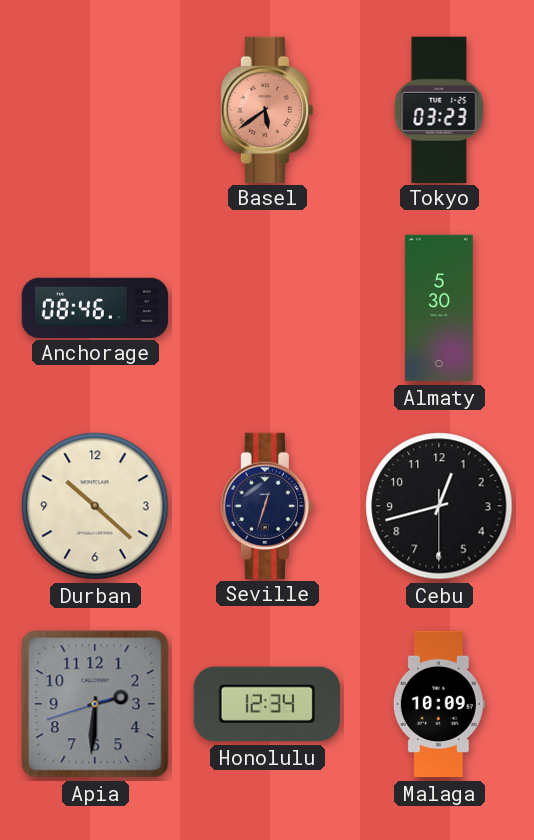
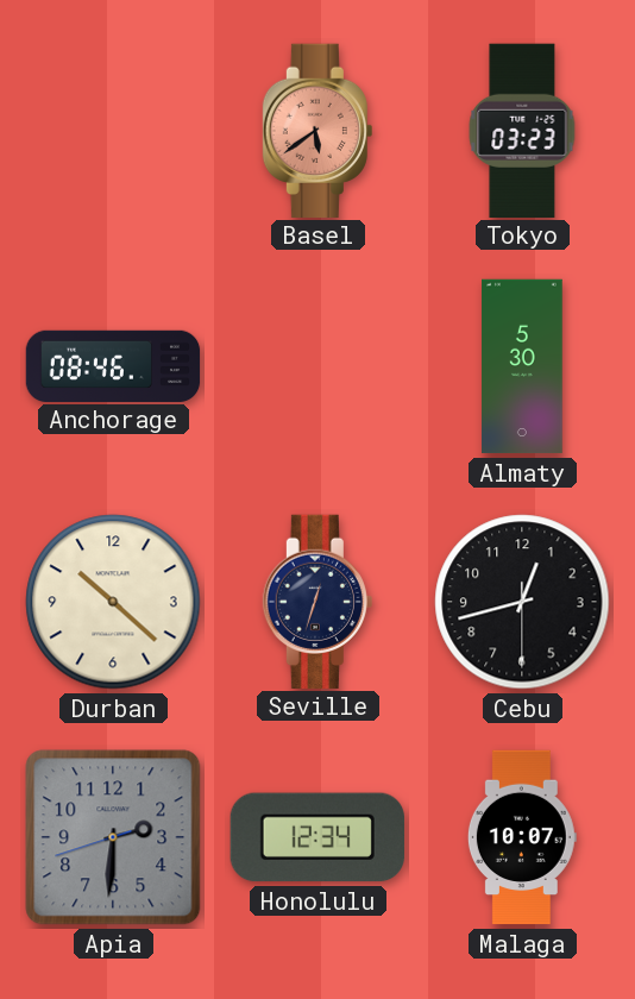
Malaga: 10:09 -> 10:07
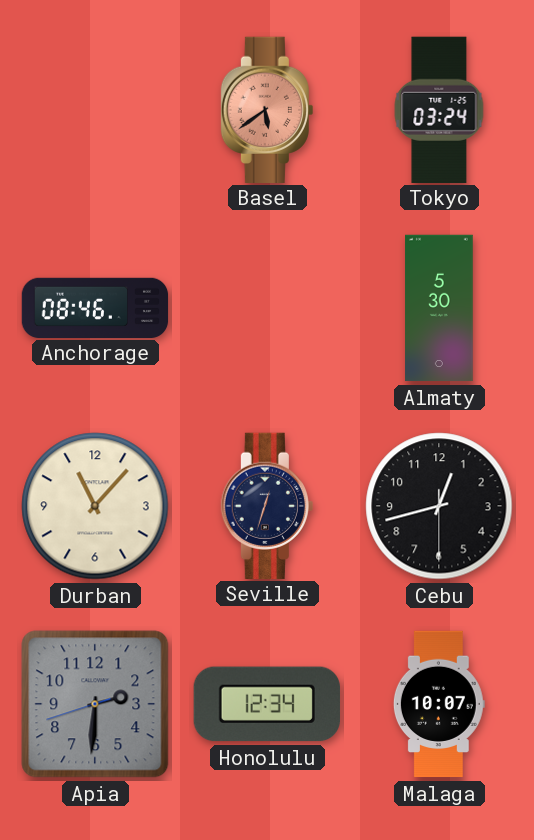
Tokyo: 03:23 -> 03:24
Durban: 10:22 -> 11:07
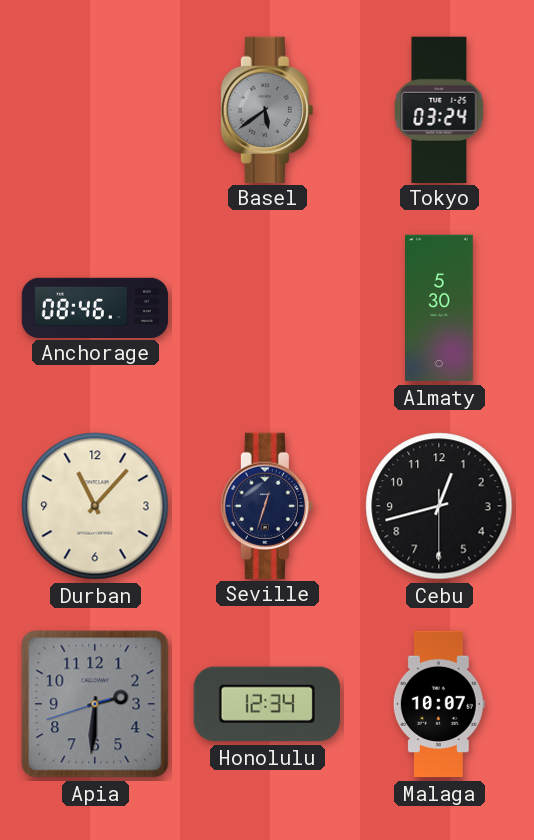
Basel dial: salmon -> grey
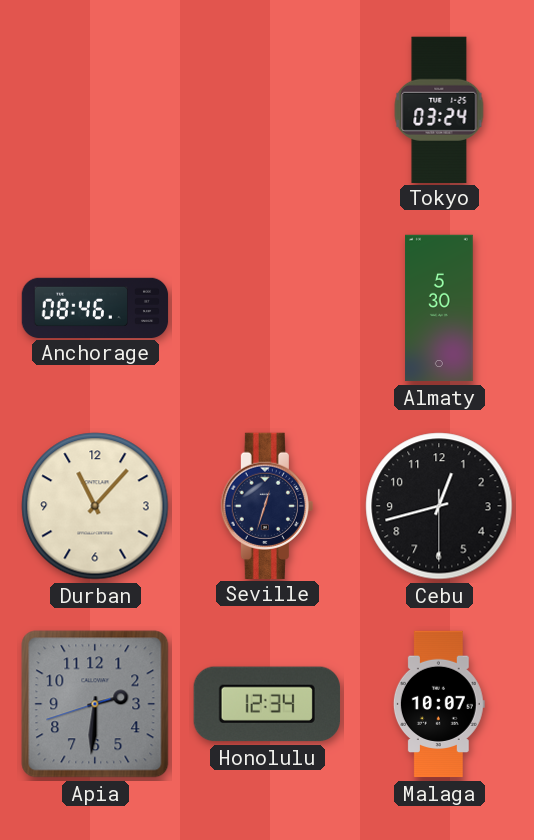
Basel: 5:39 -> none
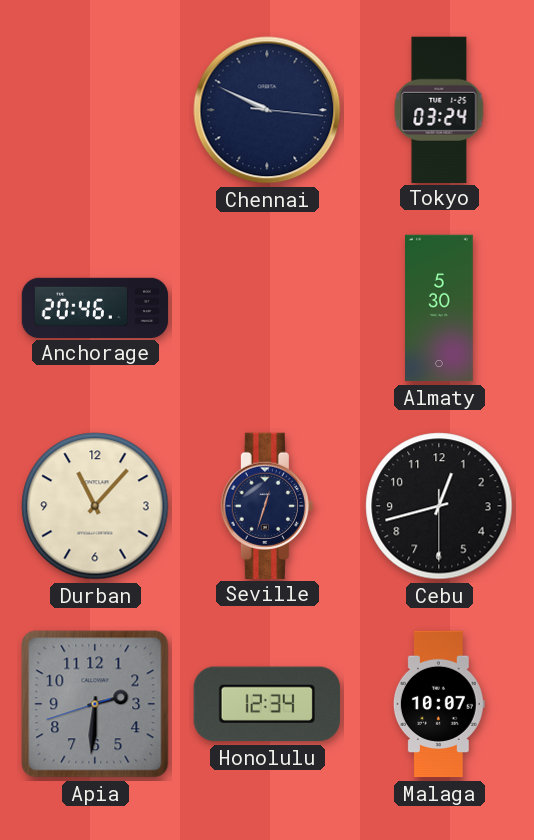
Chennai: none -> 9:49
Anchorage: 08:46 -> 20:46
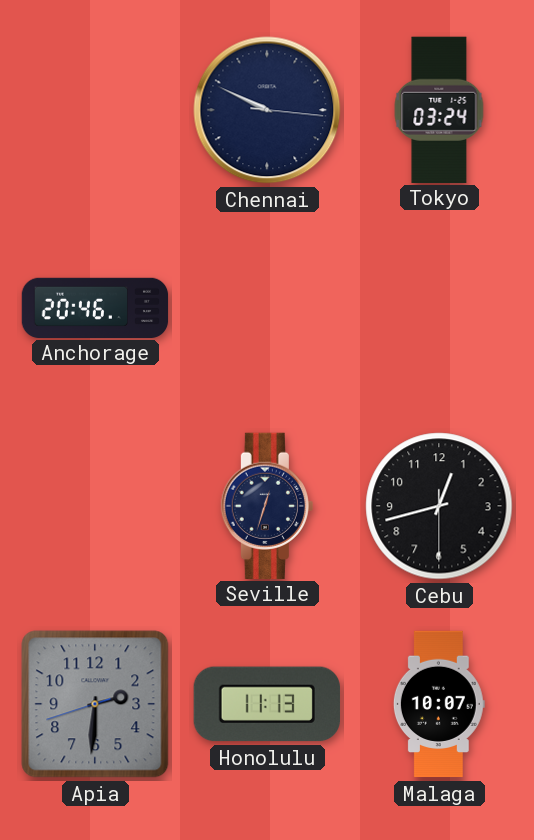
Almaty: 5:30 -> none
Durban: 11:07 -> none
Honolulu: 12:34 -> 11:13
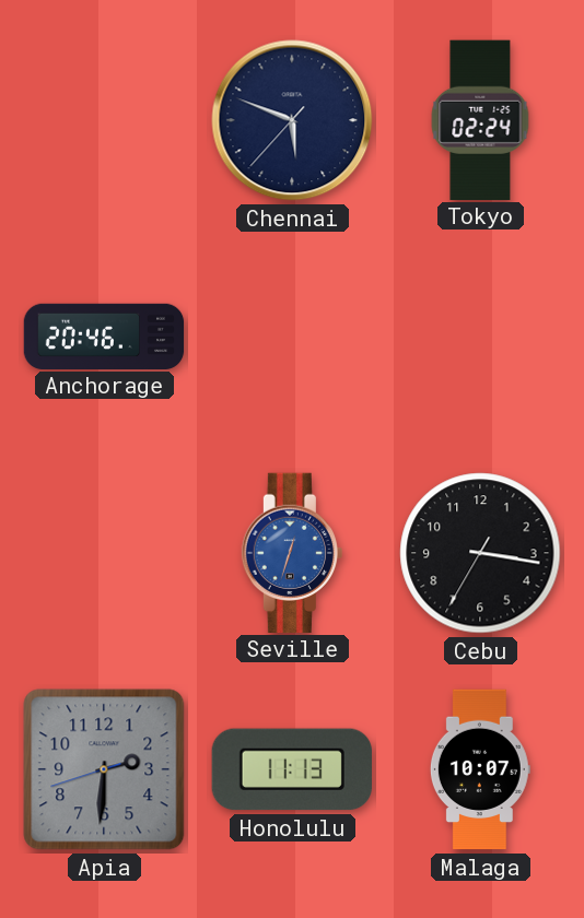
Chennai: 9:49 -> 5:48
Tokyo: 03:24 -> 02:24
Seville dial: navy -> blue
Cebu: 12:42 -> 3:16
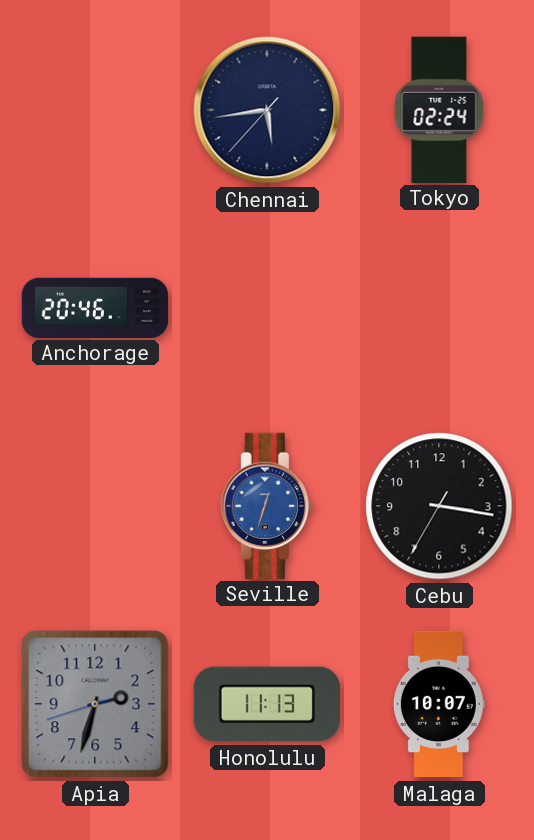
Chennai: 5:48 -> 5:43
Apia: 2:30 -> 2:32
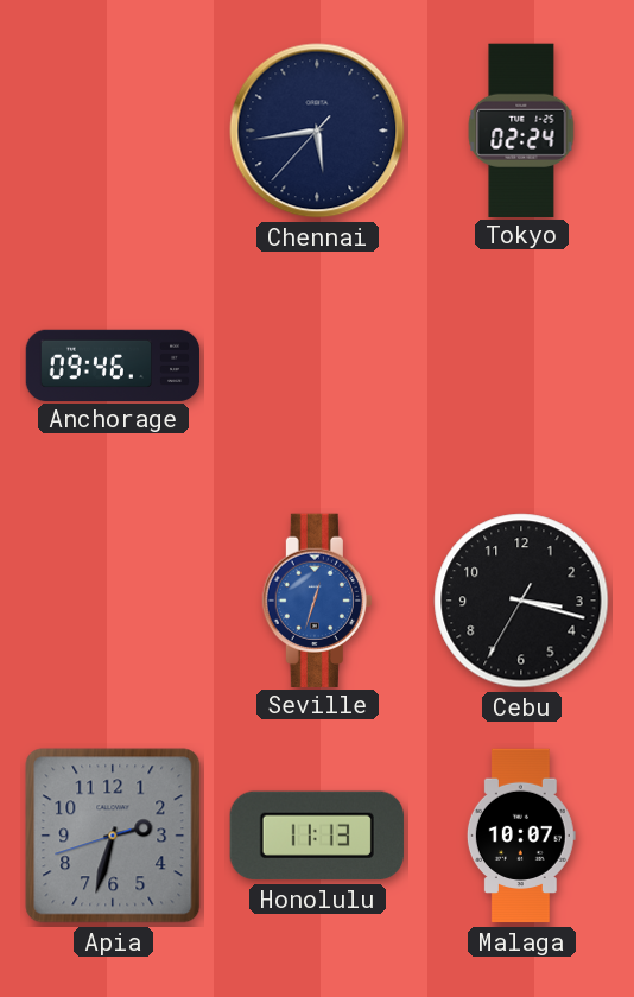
Anchorage: 20:46 -> 09:46
Cebu: 3:16 -> 3:17
